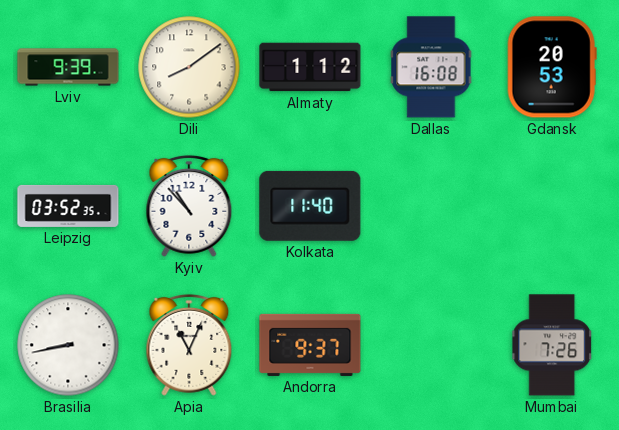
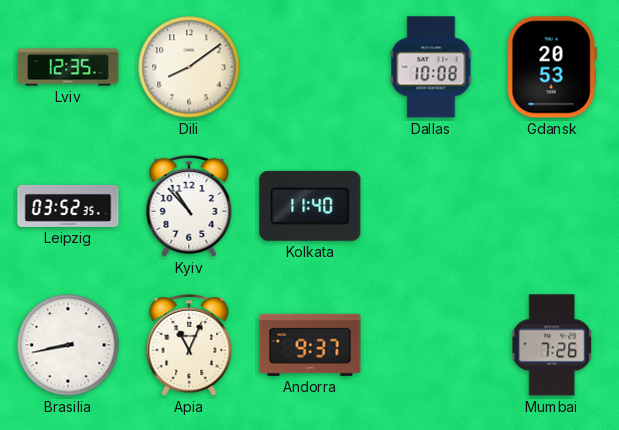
Lviv: 9:39 -> 12:35
Almaty: 1:12 -> none
Dallas: 16:08 -> 10:08
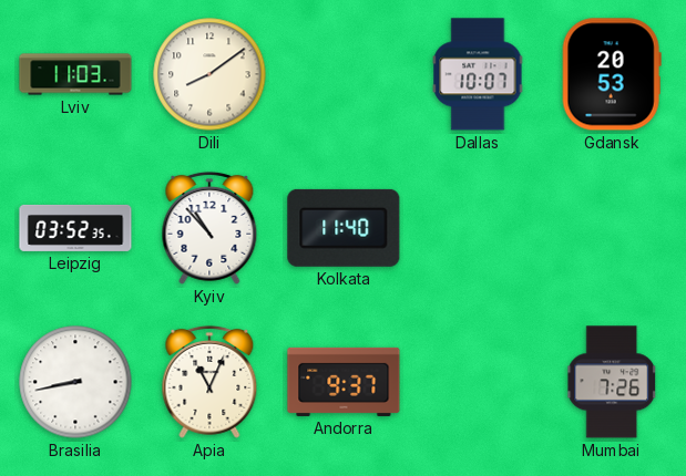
Lviv: 12:35 -> 11:03
Dallas: 10:08 -> 10:07
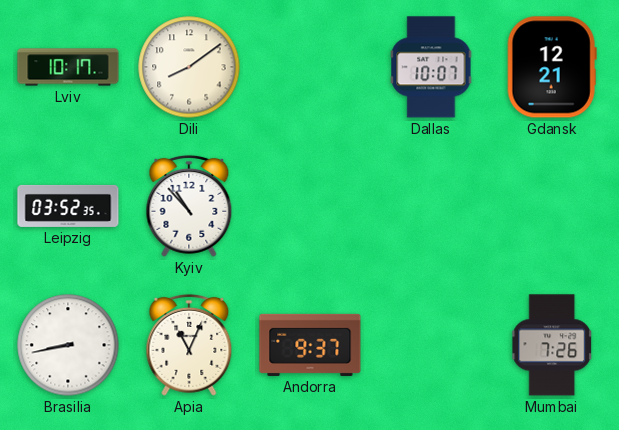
Lviv: 11:03 -> 10:17
Gdansk: 20:53 -> 12:21
Kolkata: 11:40 -> none
